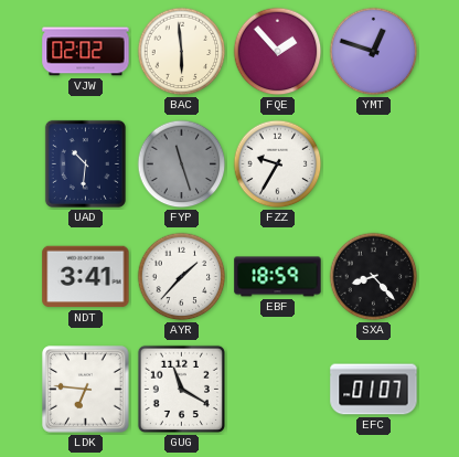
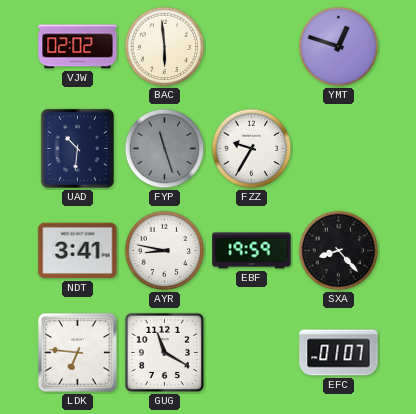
FQE: 1:53 -> none
AYR: 1:37 -> 8:47
EBF: 18:59 -> 19:59
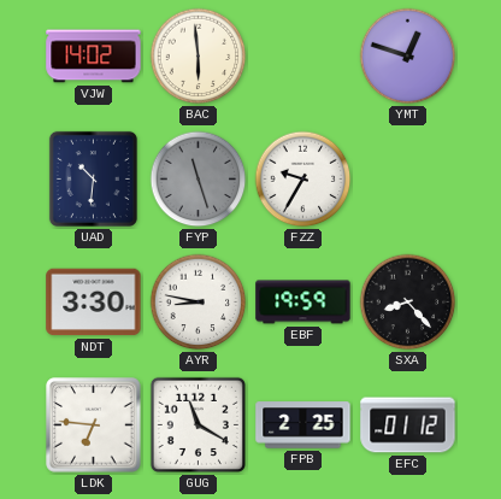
VJW: 02:02 -> 14:02
NDT: 3:41 -> 3:30
FPB: none -> 2:25
EFC: 01:07 -> 01:12
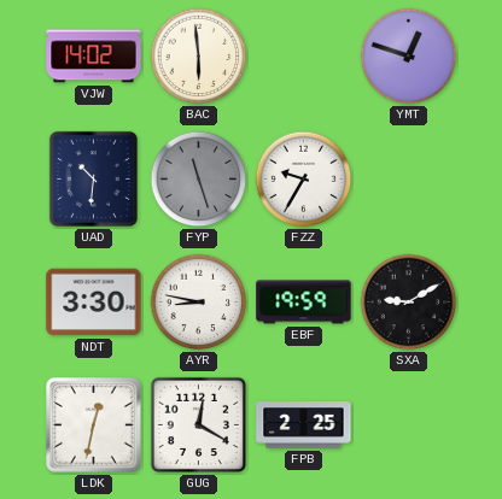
SXA: 8:23 -> 9:10
LDK: 6:46 -> 12:32
GUG: 11:20 -> 12:20
EFC: 01:12 -> none
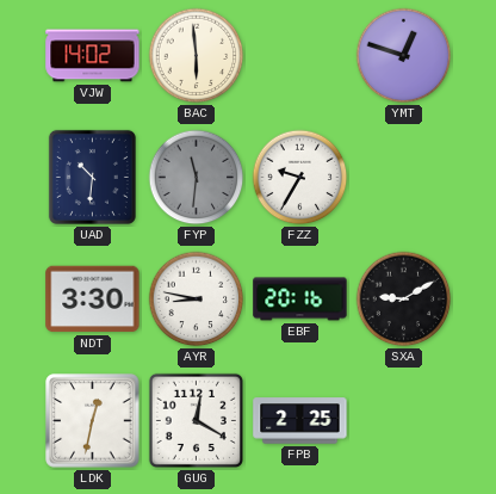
FYP: 11:27 -> 11:31
EBF: 19:59 -> 20:16
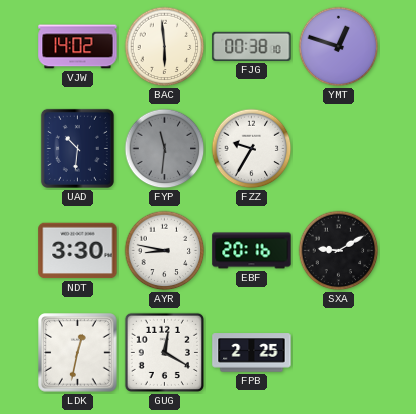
FJG: none -> 00:38
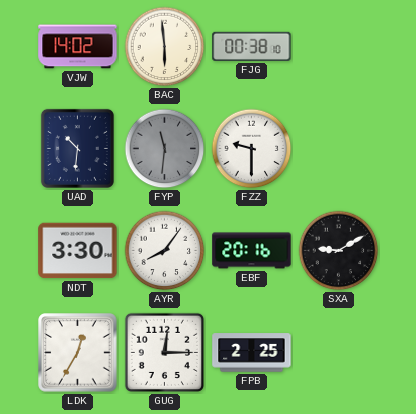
YMT: 12:48 -> none
FZZ: 9:35 -> 9:30
AYR: 8:47 -> 8:06
LDK: 12:32 -> 12:35
GUG: 12:20 -> 12:15
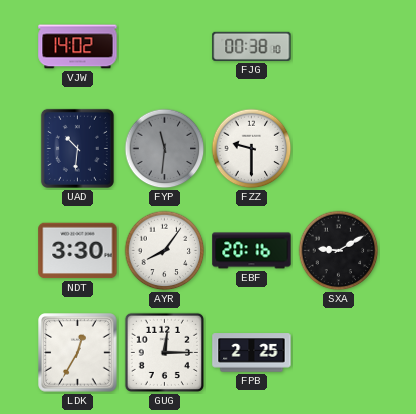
BAC: 5:59 -> none
